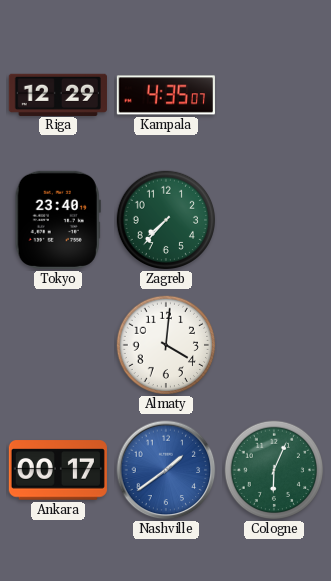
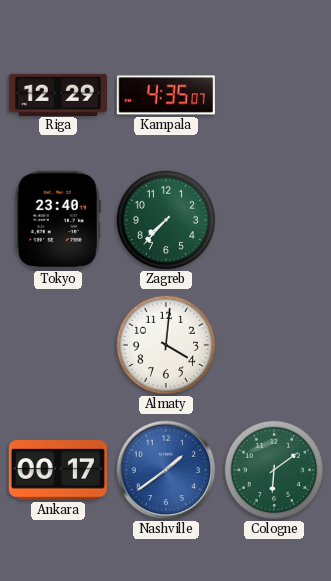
Cologne: 6:04 -> 6:09
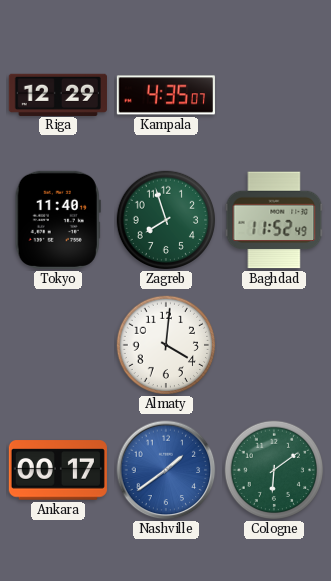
Tokyo: 23:40 -> 11:40
Zagreb: 7:37 -> 7:57
Baghdad: none -> 11:52
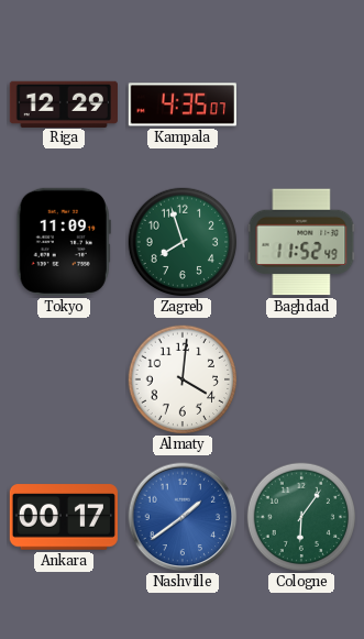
Tokyo: 11:40 -> 11:09
Cologne: 6:09 -> 6:06
